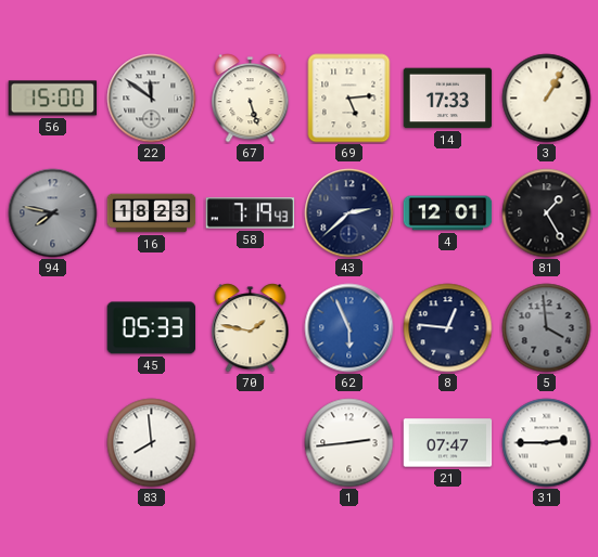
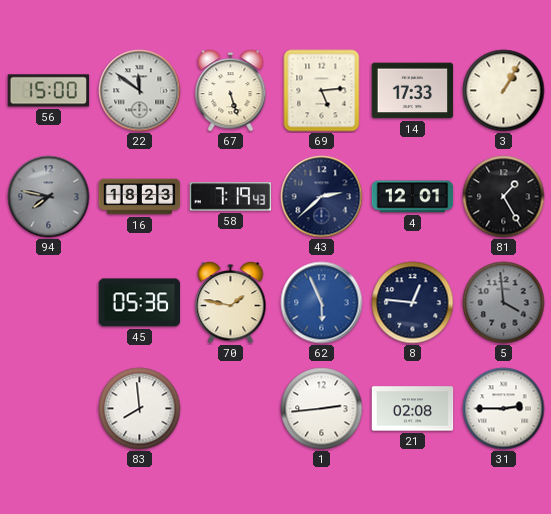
45: 05:33 -> 05:36
21: 07:47 -> 02:08
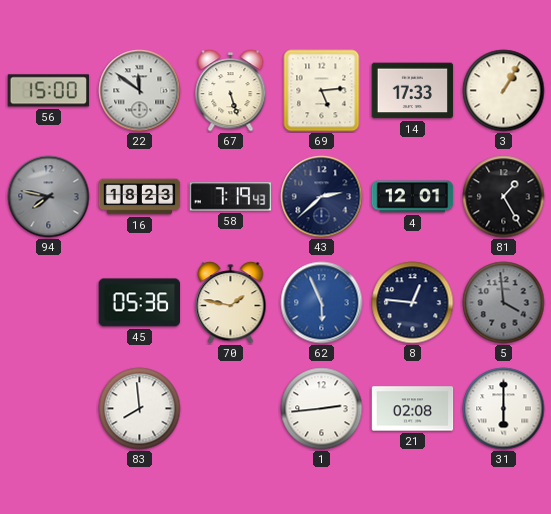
31: 2:45 -> 6:00
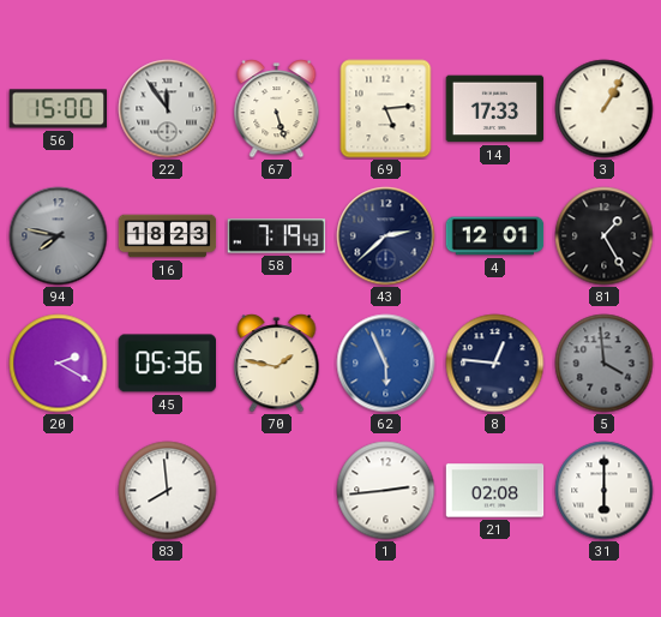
22: 11:51 -> 11:54
20: none -> 2:20
